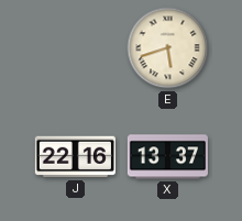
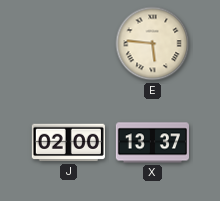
E: 5:42 -> 5:46
J: 22:16 -> 02:00
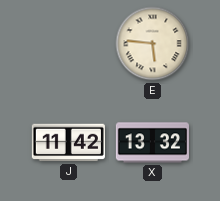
J: 02:00 -> 11:42
X: 13:37 -> 13:32
